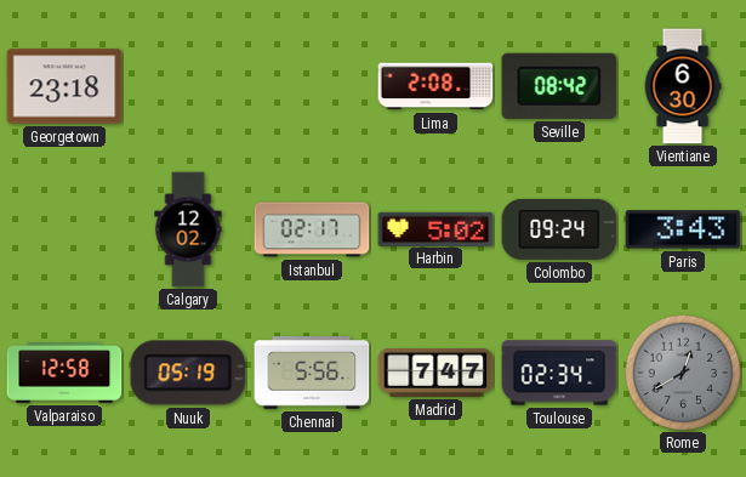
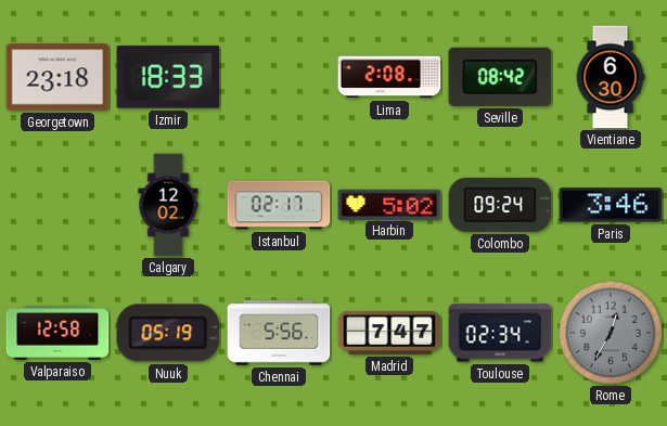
Izmir: none -> 18:33
Paris: 3:43 -> 3:46
Rome: 12:40 -> 12:35
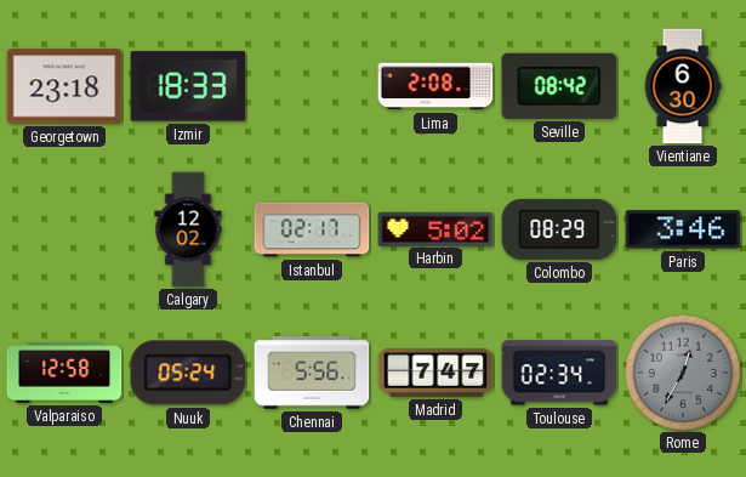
Colombo: 09:24 -> 08:29
Nuuk: 05:19 -> 05:24
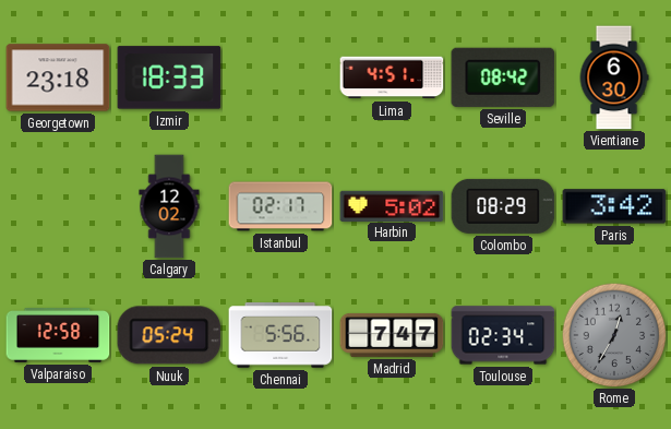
Lima: 2:08 -> 4:51
Paris: 3:46 -> 3:42
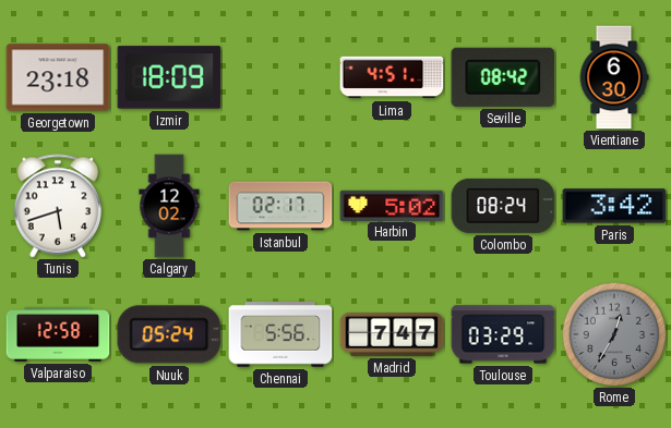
Izmir: 18:33 -> 18:09
Tunis: none -> 5:42
Colombo: 08:29 -> 08:24
Toulouse: 02:34 -> 03:29
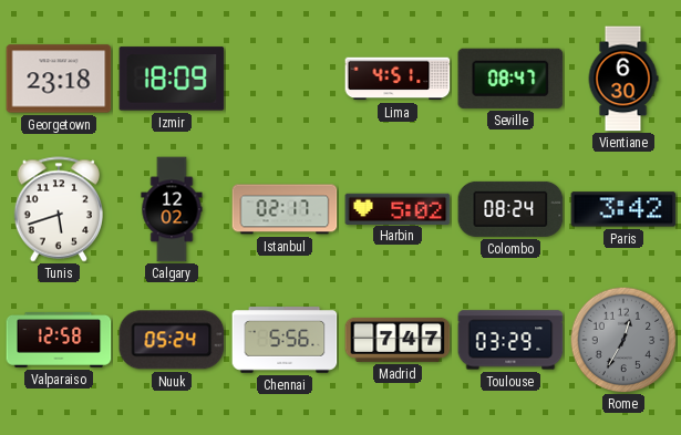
Seville: 08:42 -> 08:47
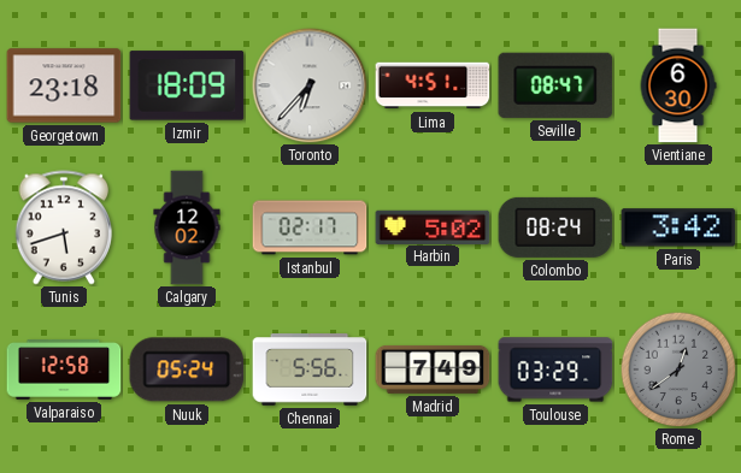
Toronto: none -> 6:37
Madrid: 7:47 -> 7:49
Rome: 12:35 -> 12:39
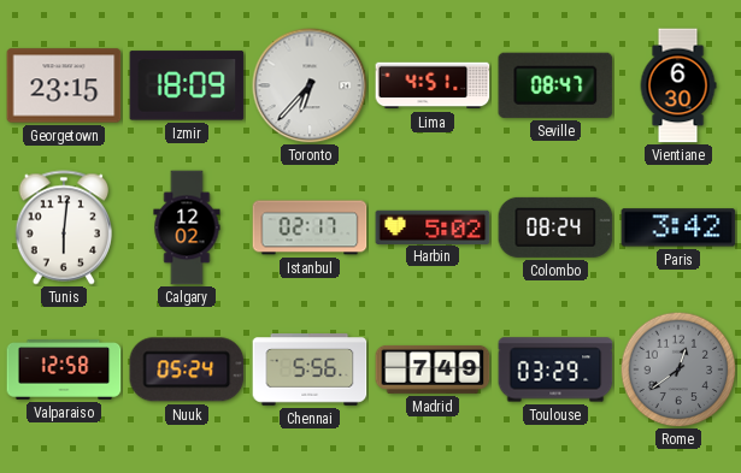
Georgetown: 23:18 -> 23:15
Tunis: 5:42 -> 6:01
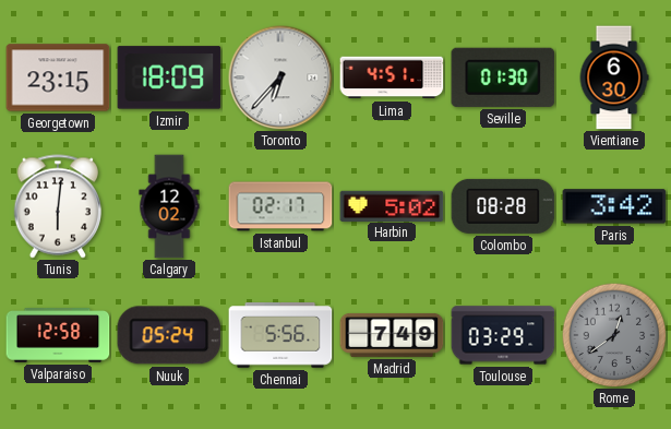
Seville: 08:47 -> 01:30
Colombo: 08:24 -> 08:28
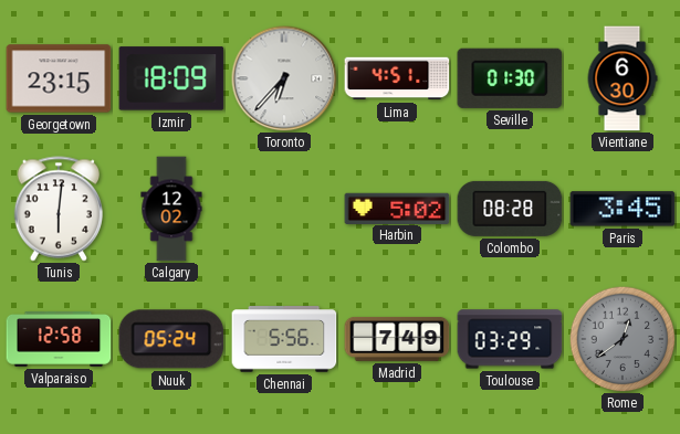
Istanbul: 02:17 -> none
Paris: 3:42 -> 3:45
